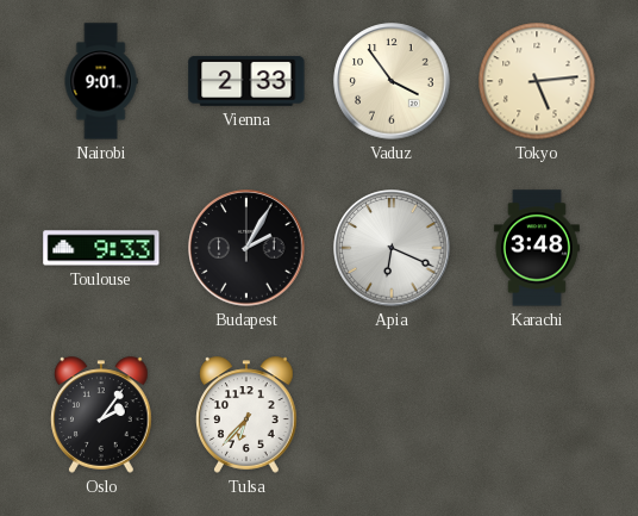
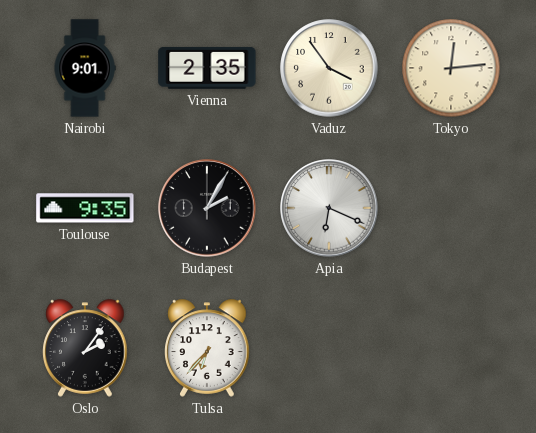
Vienna: 2:33 -> 2:35
Tokyo: 5:14 -> 12:14
Toulouse: 9:33 -> 9:35
Karachi: 3:48 -> none
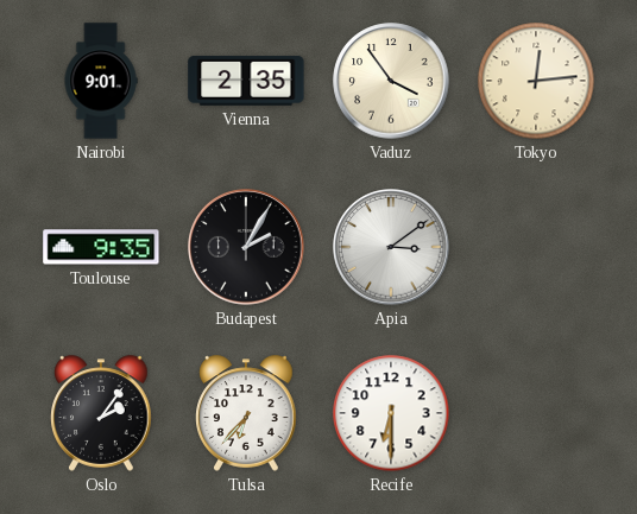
Apia: 6:19 -> 3:09
Recife: none -> 6:30
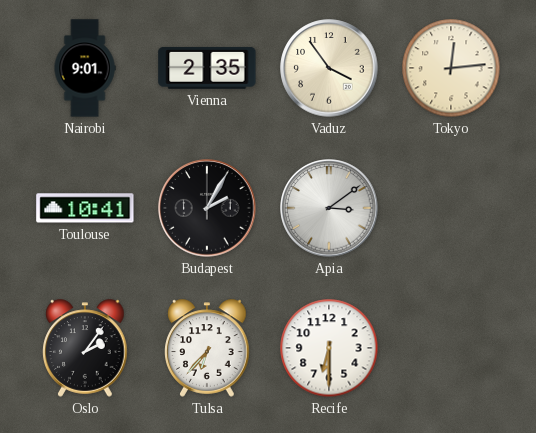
Toulouse: 9:35 -> 10:41
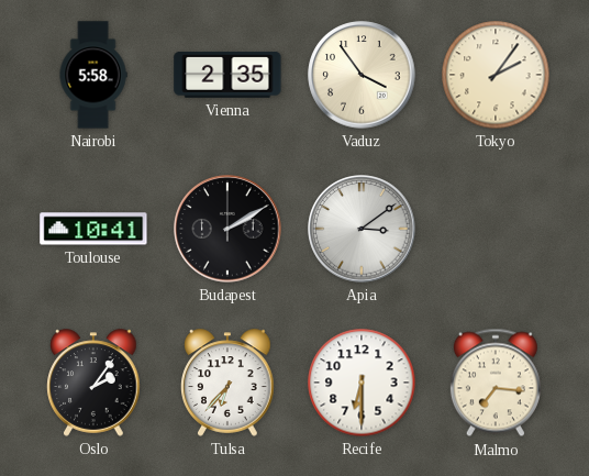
Nairobi: 9:01 -> 5:58
Tokyo: 12:14 -> 2:06
Budapest: 2:05 -> 2:10
Malmo: none -> 7:16
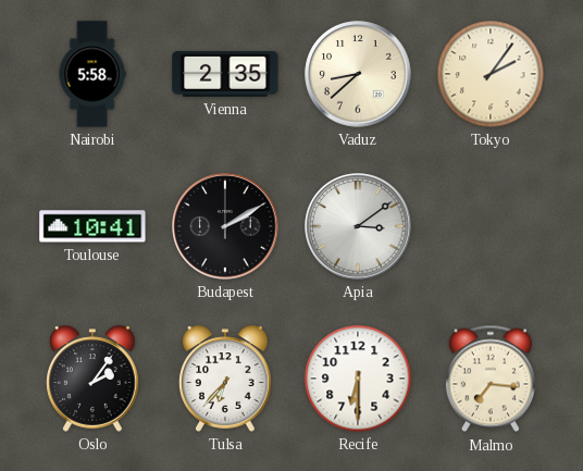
Vaduz: 3:54 -> 8:38
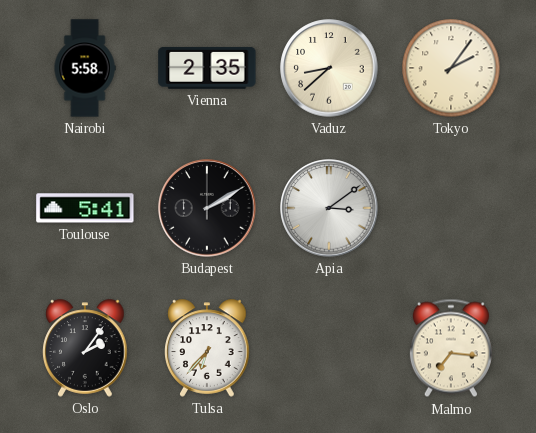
Toulouse: 10:41 -> 5:41
Recife: 6:30 -> none
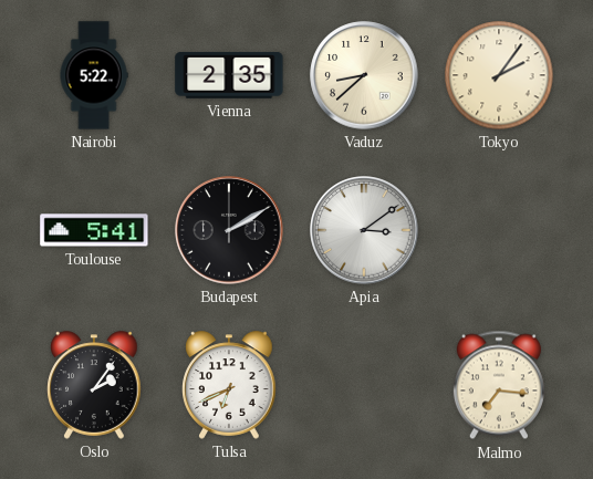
Nairobi: 5:58 -> 5:22
Tulsa: 6:37 -> 6:41
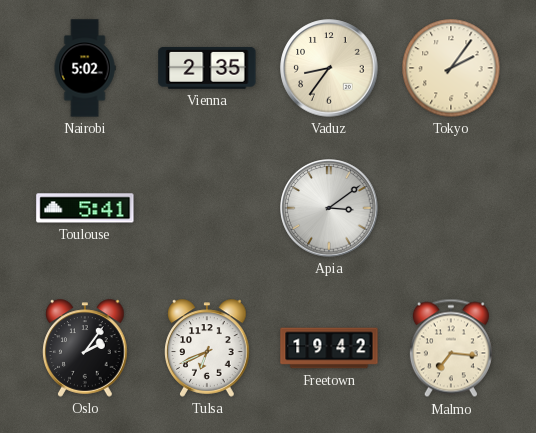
Nairobi: 5:22 -> 5:02
Vaduz: 8:38 -> 8:36
Budapest: 2:10 -> none
Freetown: none -> 19:42
